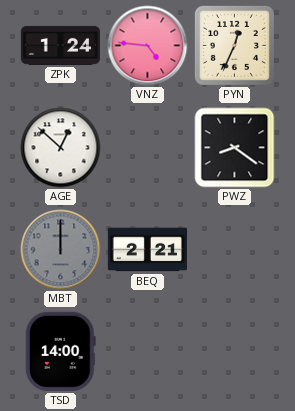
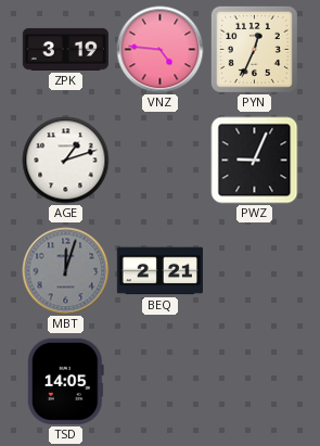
ZPK: 1:24 -> 3:19
AGE: 12:52 -> 1:12
PWZ: 8:21 -> 9:04
MBT: 12:00 -> 12:03
TSD: 14:00 -> 14:05
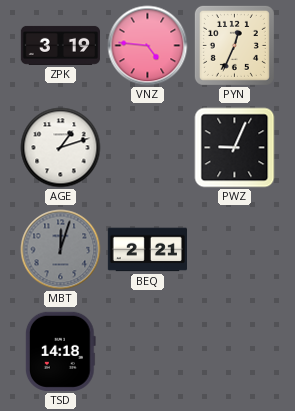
TSD: 14:05 -> 14:18
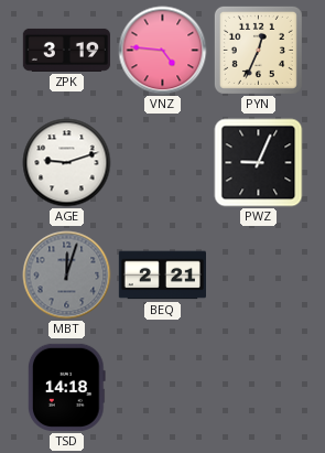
AGE: 1:12 -> 9:12
